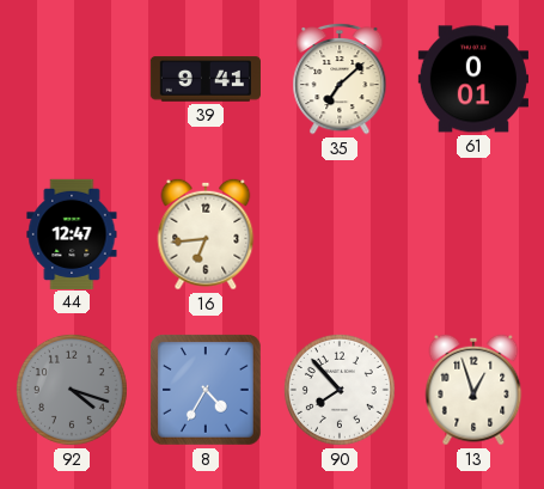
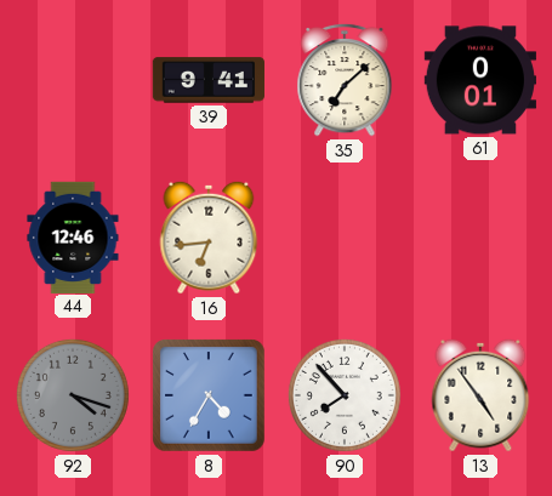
44: 12:47 -> 12:46
13: 12:57 -> 4:54
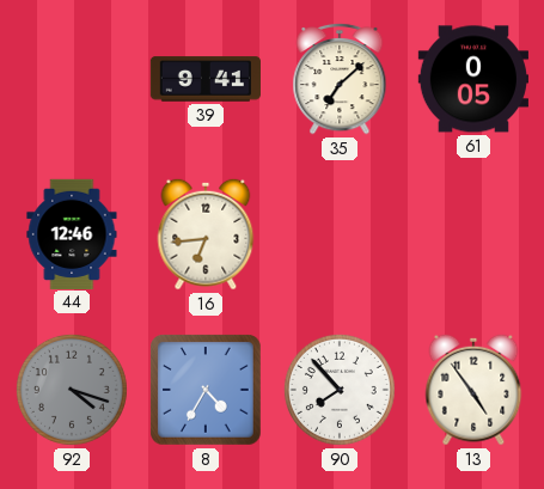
61: 0:01 -> 0:05
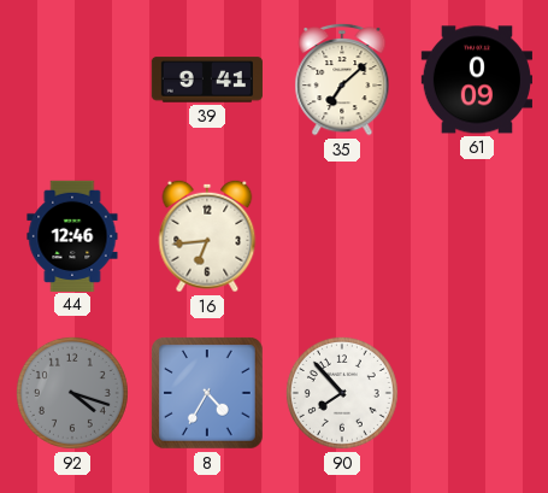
61: 0:05 -> 0:09
13: 4:54 -> none
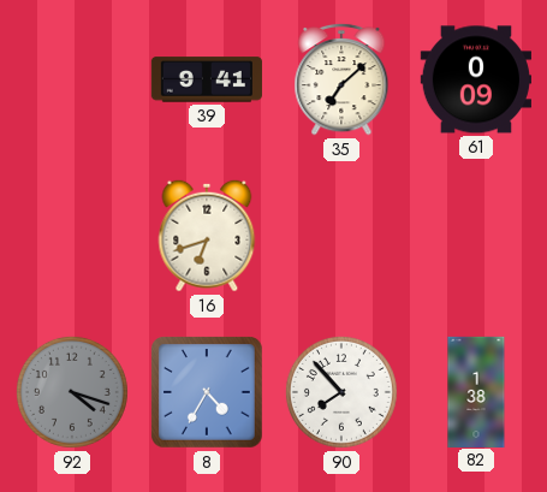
44: 12:46 -> none
16: 6:44 -> 6:42
82: none -> 1:38
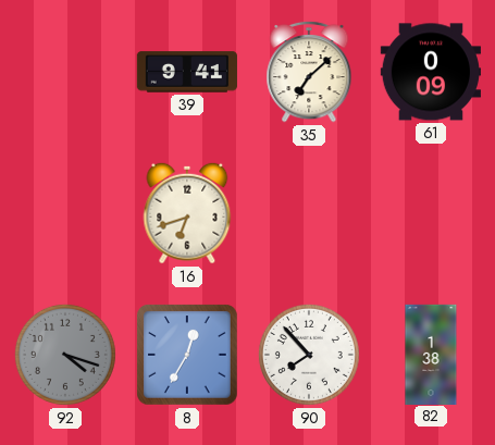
8: 4:35 -> 12:35
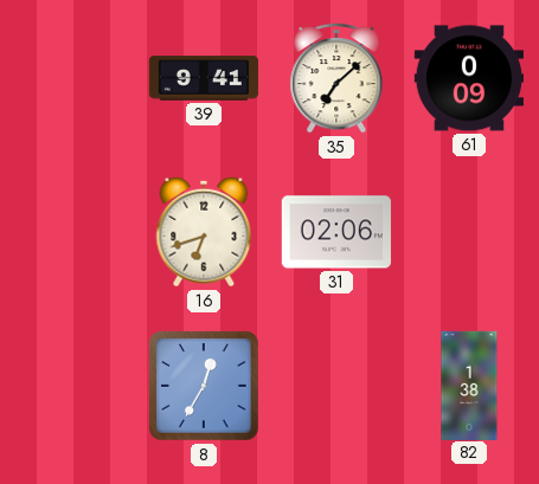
31: none -> 02:06
92: 4:18 -> none
90: 7:53 -> none
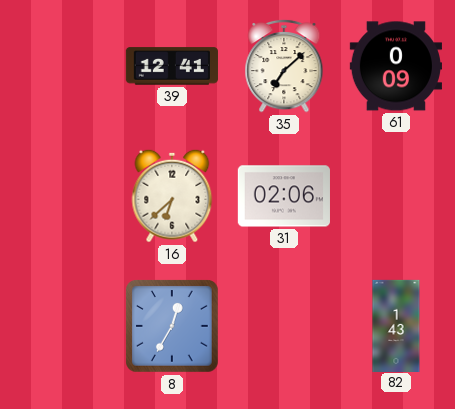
39: 9:41 -> 12:41
16: 6:42 -> 6:38
82: 1:38 -> 1:43
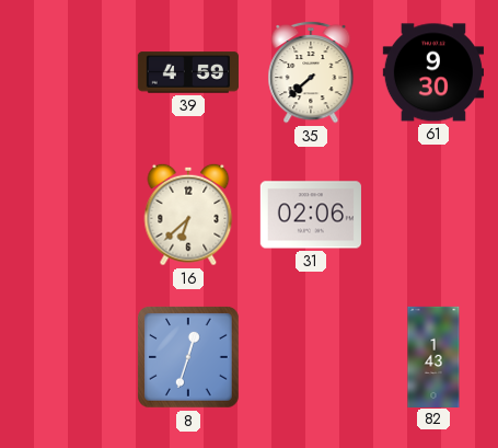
39: 12:41 -> 4:59
35: 7:08 -> 7:38
61: 0:09 -> 9:30
8: 12:35 -> 12:33
